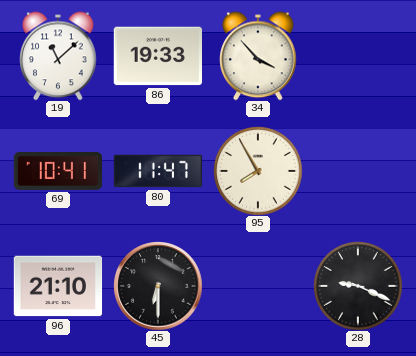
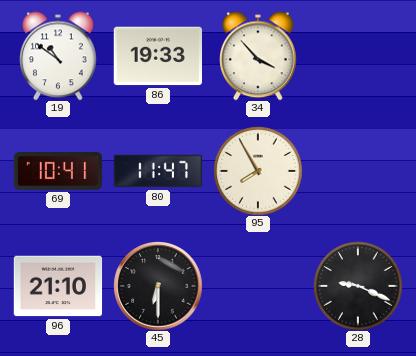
19: 11:08 -> 10:51
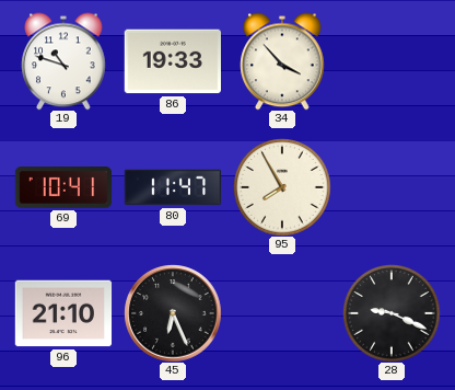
19: 10:51 -> 10:48
45: 6:30 -> 6:26
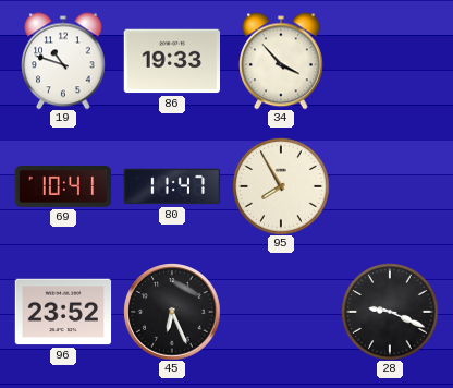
96: 21:10 -> 23:52
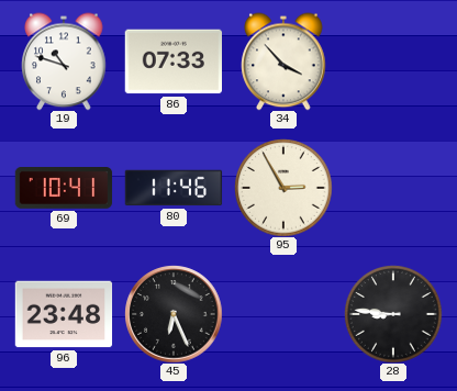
86: 19:33 -> 07:33
80: 11:47 -> 11:46
95: 7:55 -> 2:55
96: 23:52 -> 23:48
28: 9:19 -> 8:46
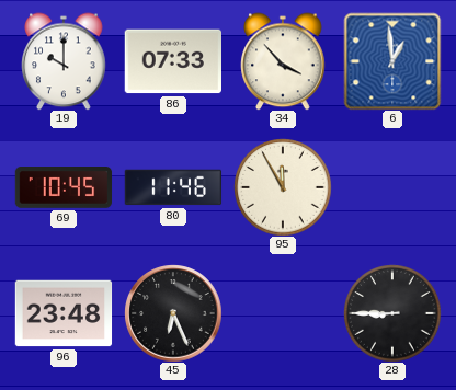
19: 10:48 -> 10:00
6: none -> 12:59
69: 10:41 -> 10:45
95: 2:55 -> 11:55
28: 8:46 -> 8:45
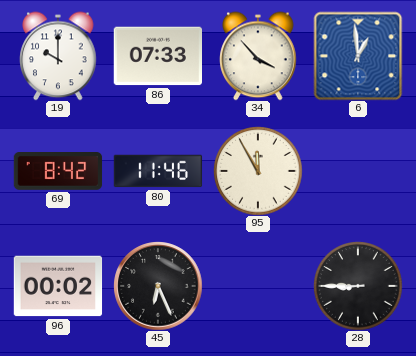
69: 10:45 -> 8:42
96: 23:48 -> 00:02
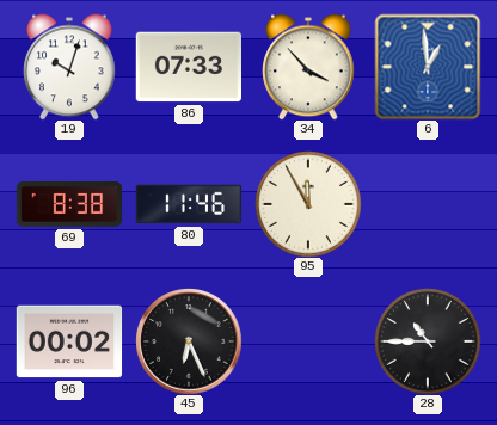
19: 10:00 -> 10:03
69: 8:42 -> 8:38
28: 8:45 -> 10:45
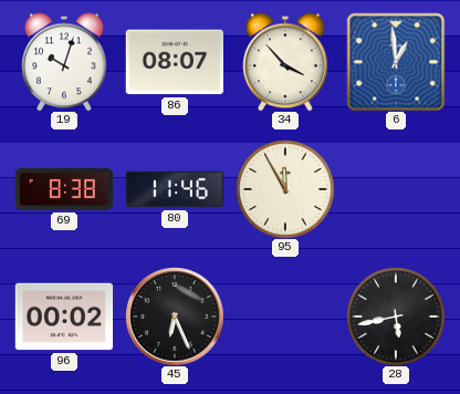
86: 07:33 -> 08:07
28: 10:45 -> 5:43
